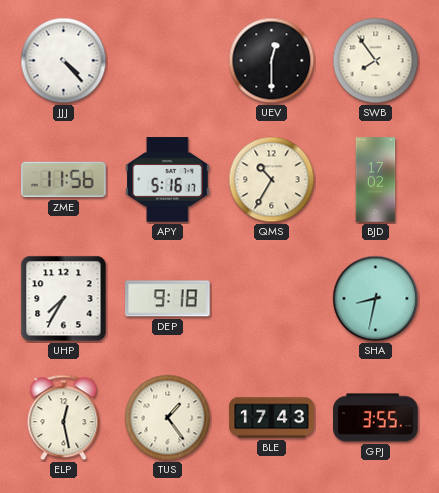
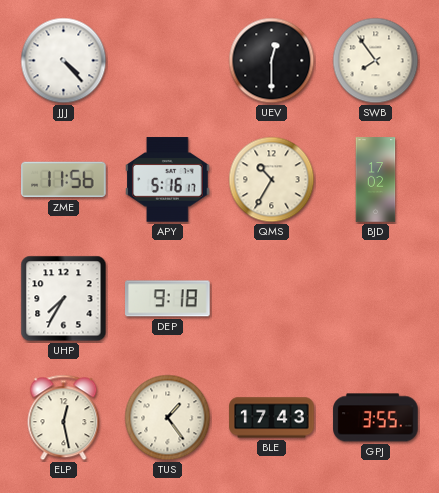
SHA: 8:32 -> none
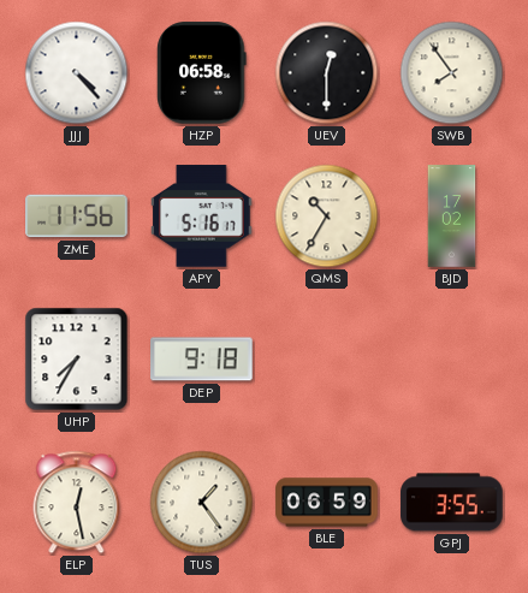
HZP: none -> 06:58
BLE: 17:43 -> 06:59
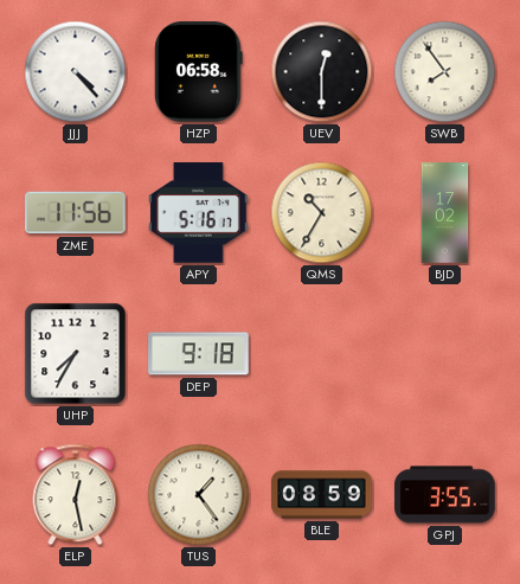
BLE: 06:59 -> 08:59
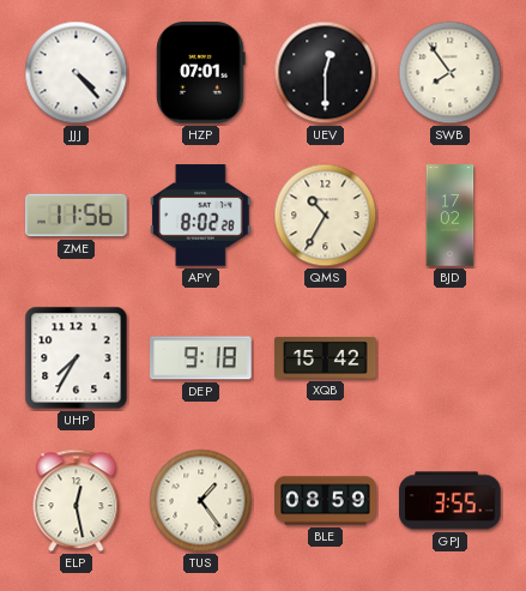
HZP: 06:58 -> 07:01
APY: 5:16 -> 8:02
XQB: none -> 15:42
